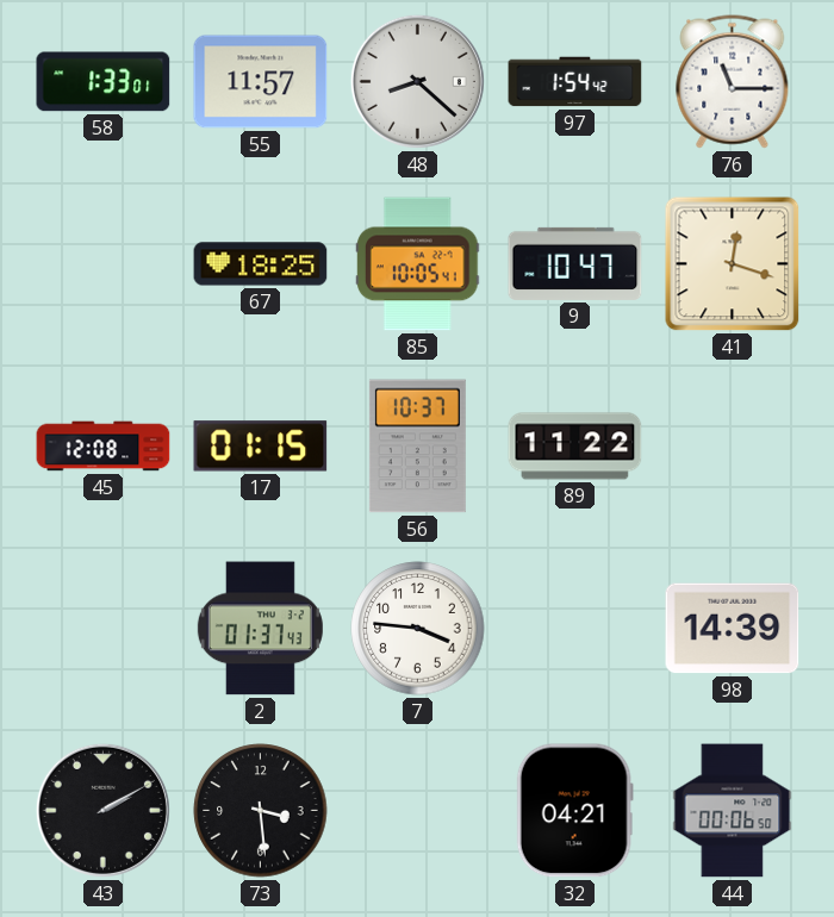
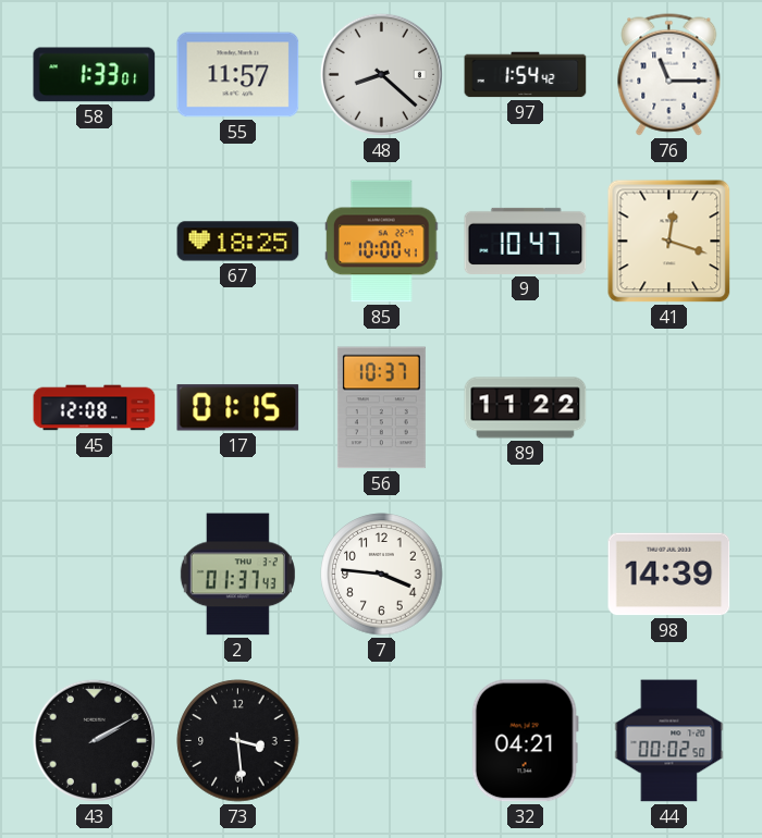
85: 10:05 -> 10:00
44: 00:06 -> 00:02
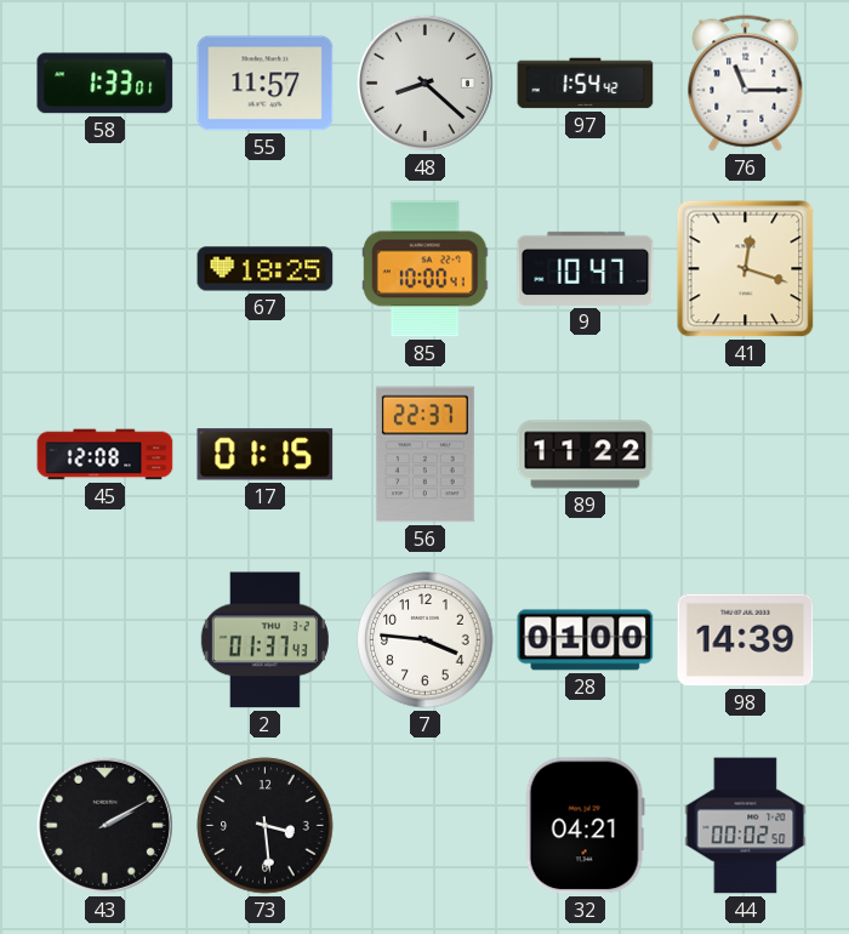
56: 10:37 -> 22:37
28: none -> 01:00
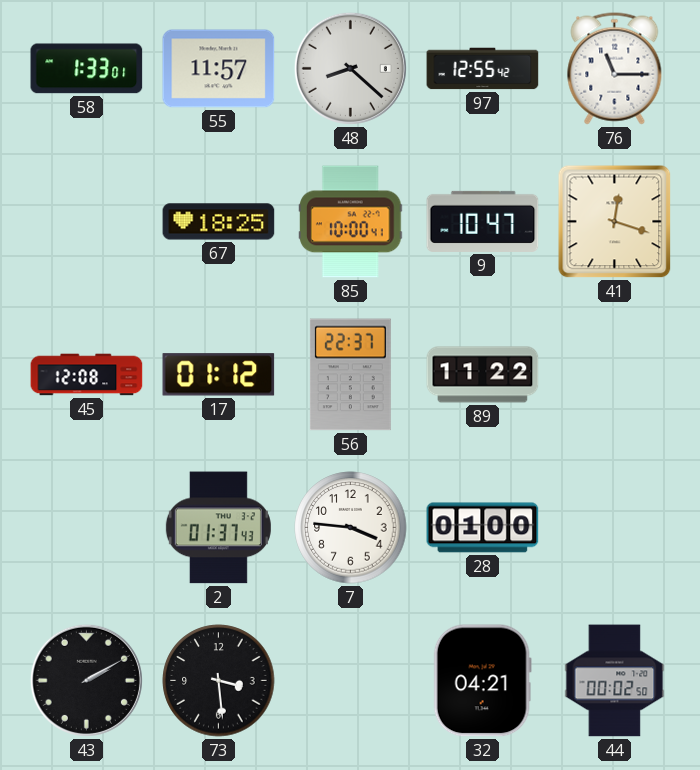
97: 1:54 -> 12:55
17: 01:15 -> 01:12
98: 14:39 -> none
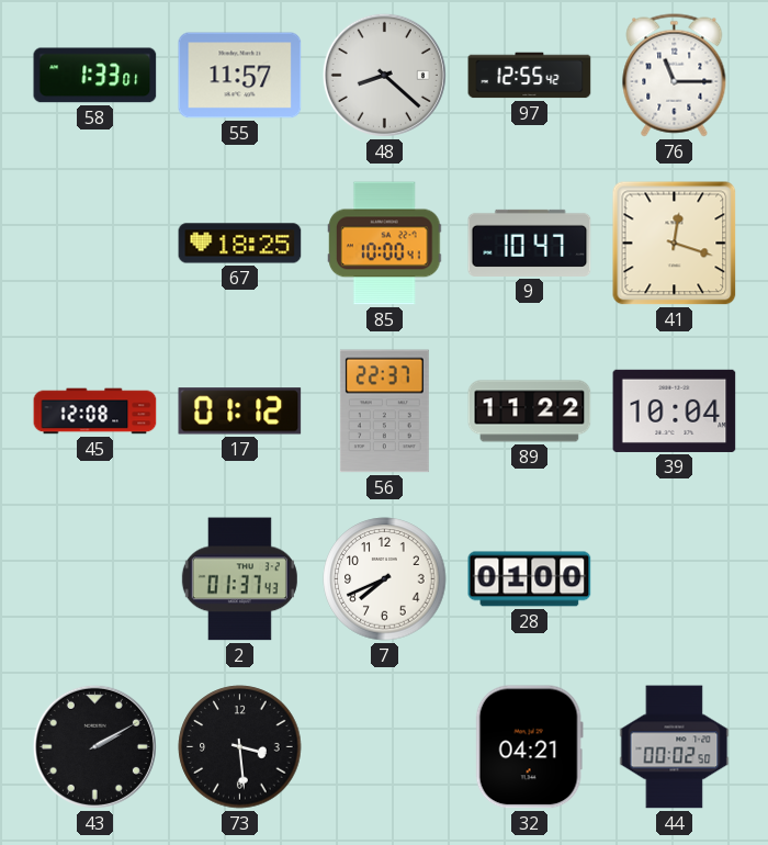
39: none -> 10:04
7: 3:46 -> 7:41
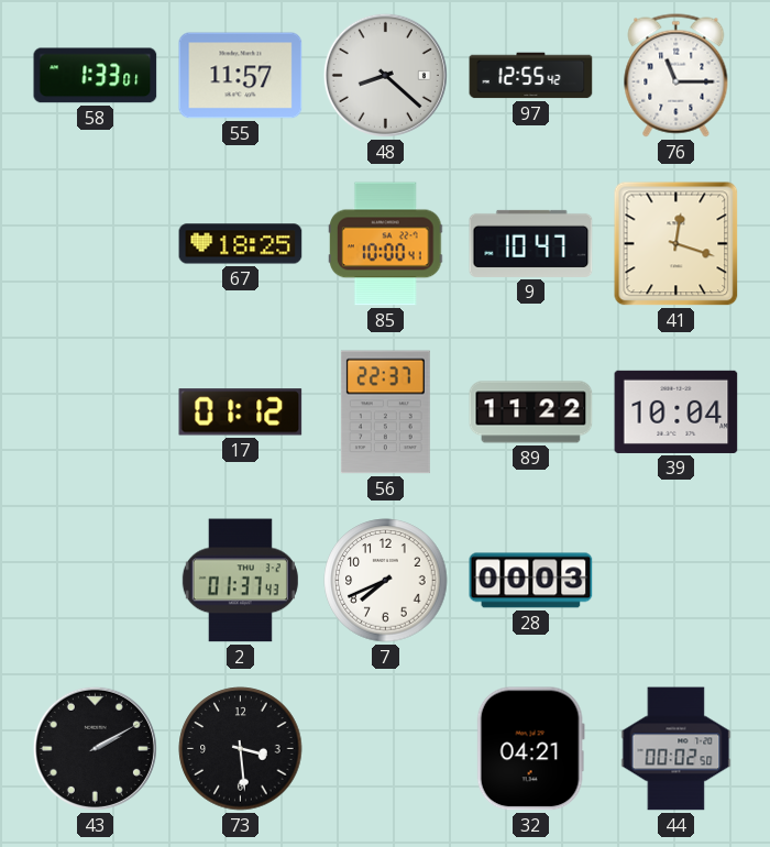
45: 12:08 -> none
28: 01:00 -> 00:03
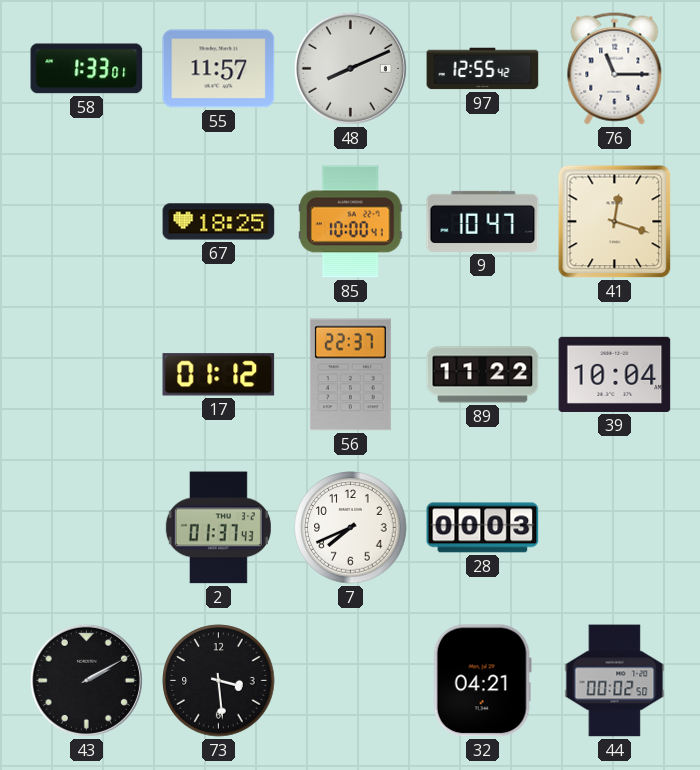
48: 8:22 -> 8:11
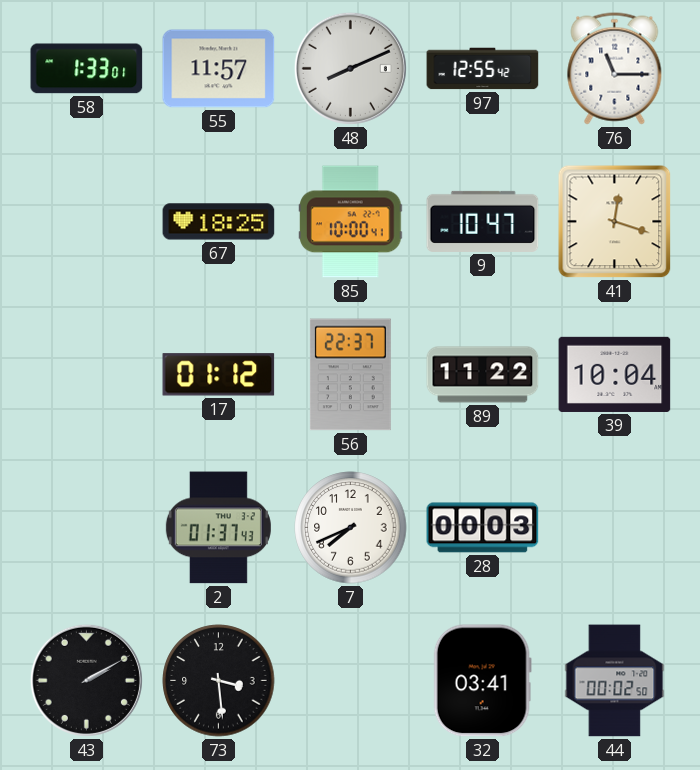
32: 04:21 -> 03:41
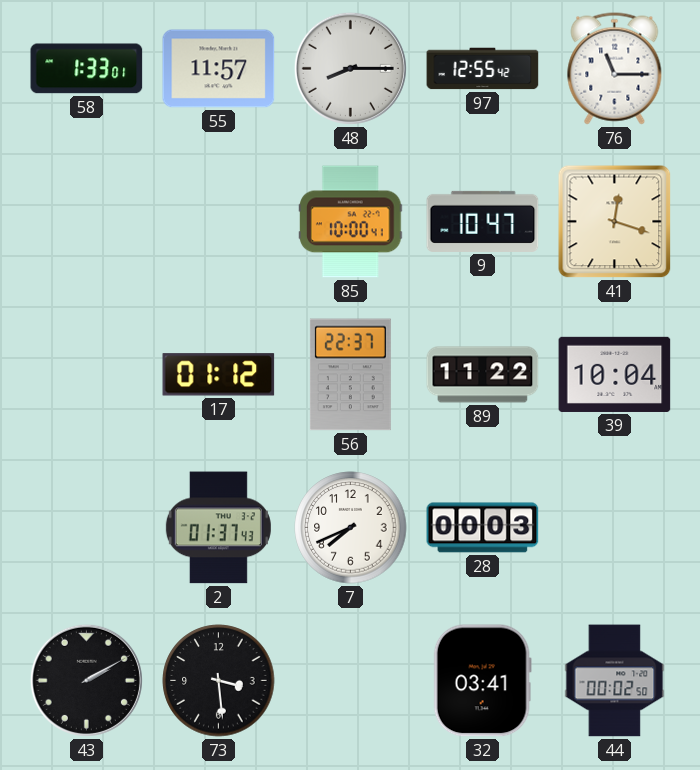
48: 8:11 -> 8:15
67: 18:25 -> none
